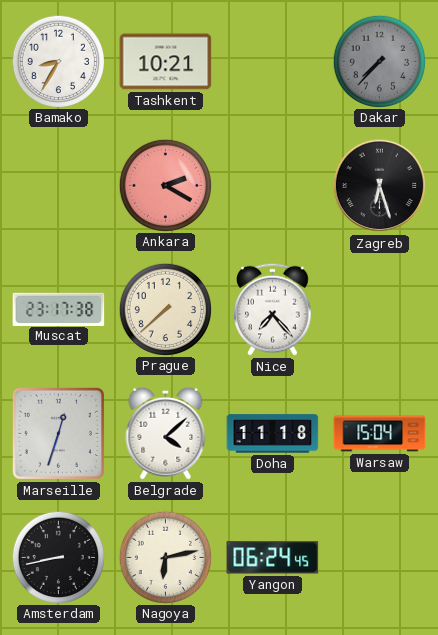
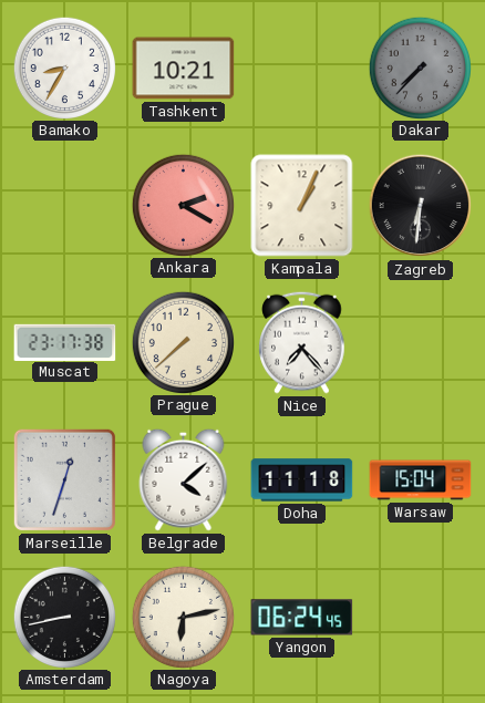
Kampala: none -> 1:04
Zagreb: 6:27 -> 6:31
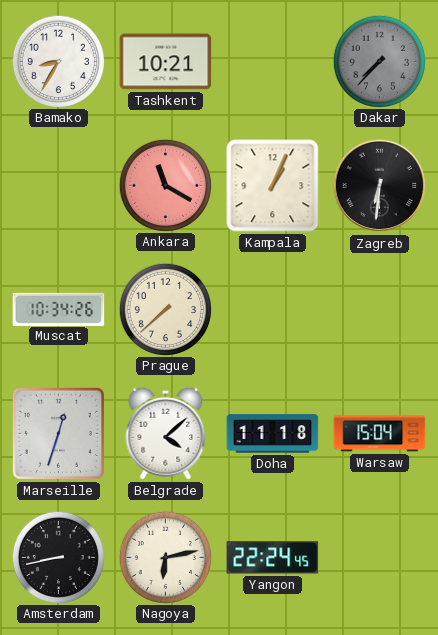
Ankara: 2:20 -> 11:20
Muscat: 23:17 -> 10:34
Nice: 7:23 -> none
Yangon: 06:24 -> 22:24
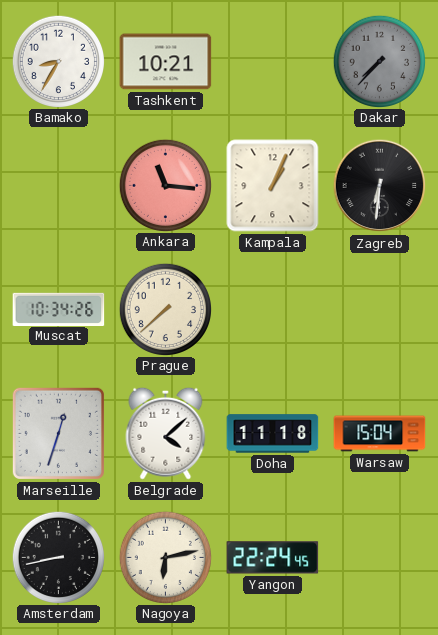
Ankara: 11:20 -> 11:16
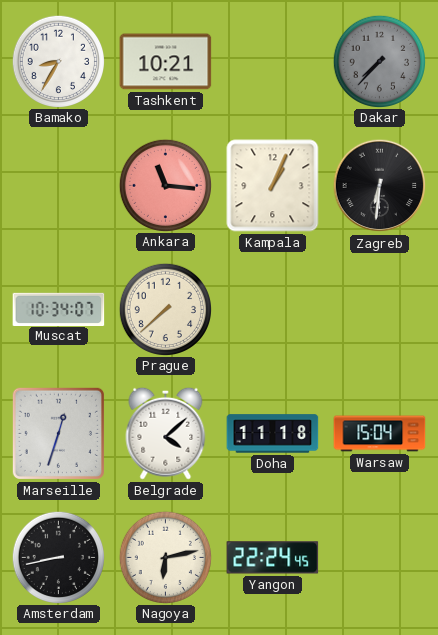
Muscat: 10:34:26 -> 10:34:07
